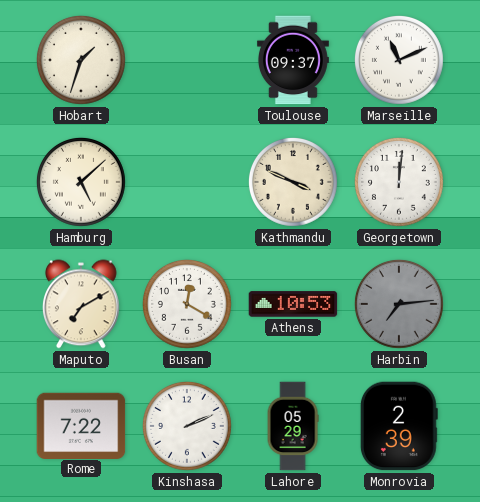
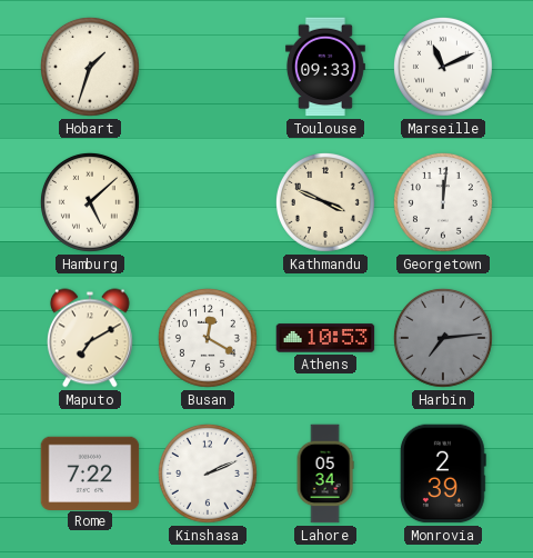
Toulouse: 09:37 -> 09:33
Lahore: 05:29 -> 05:34
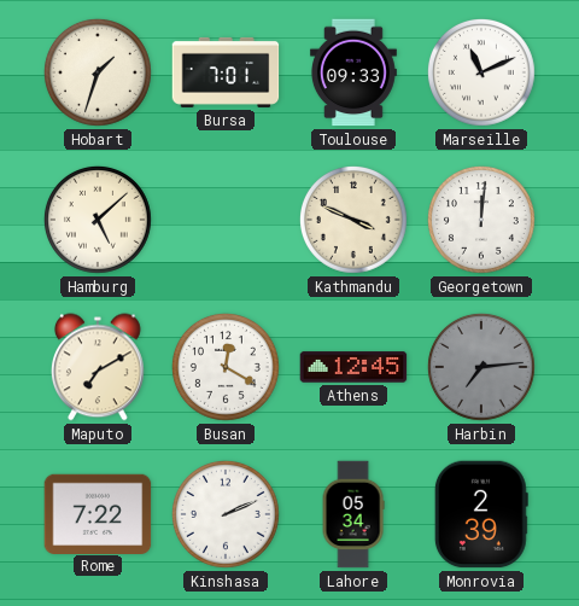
Bursa: none -> 7:01
Athens: 10:53 -> 12:45
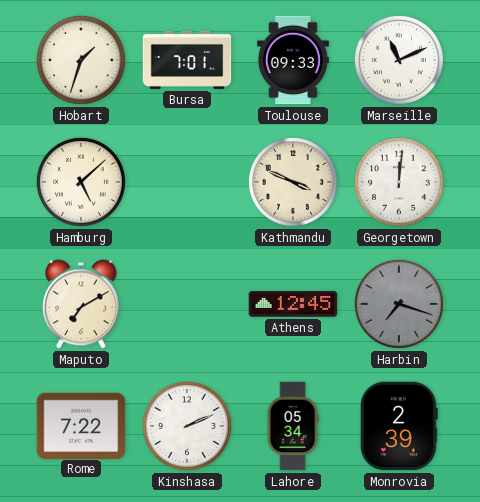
Busan: 12:20 -> none
Harbin: 7:14 -> 7:18
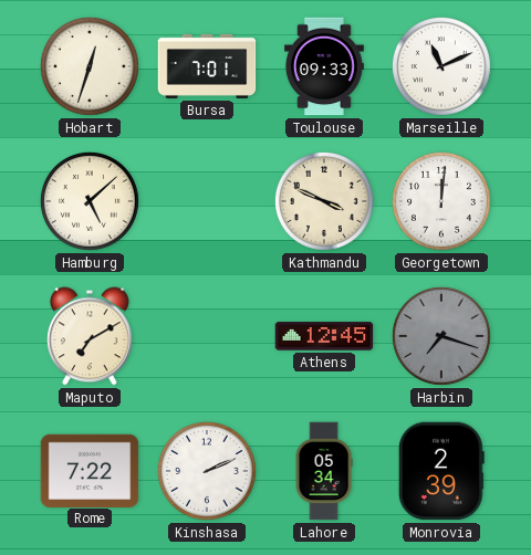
Hobart: 1:33 -> 12:33
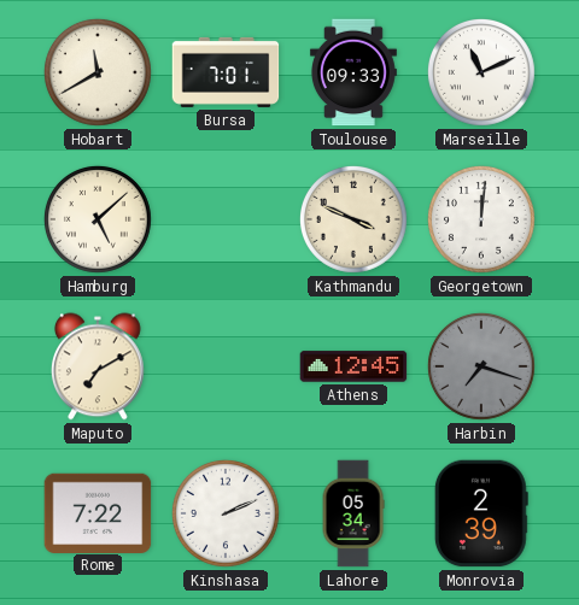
Hobart: 12:33 -> 11:40
